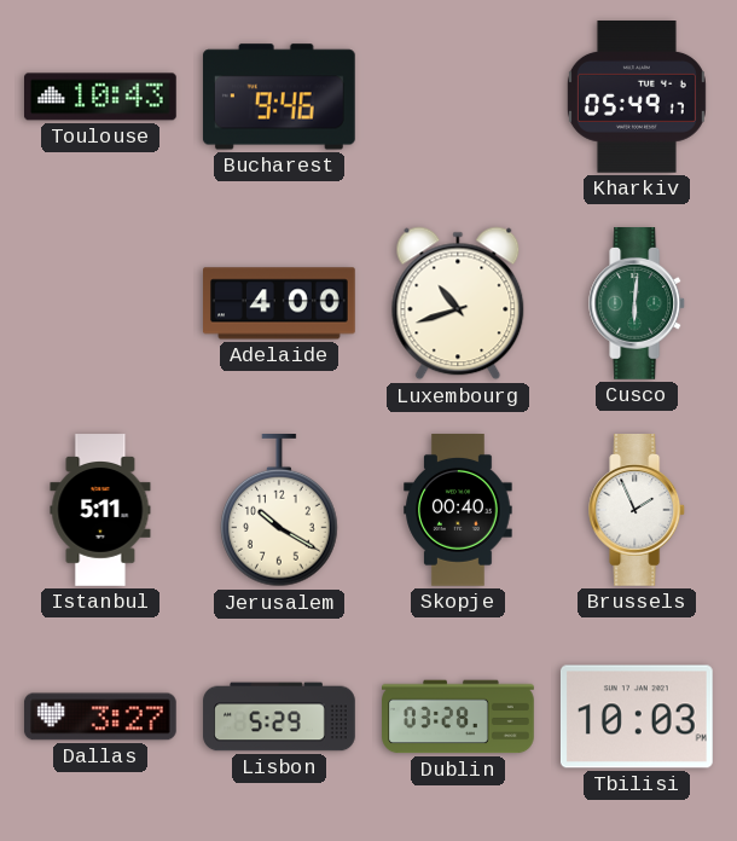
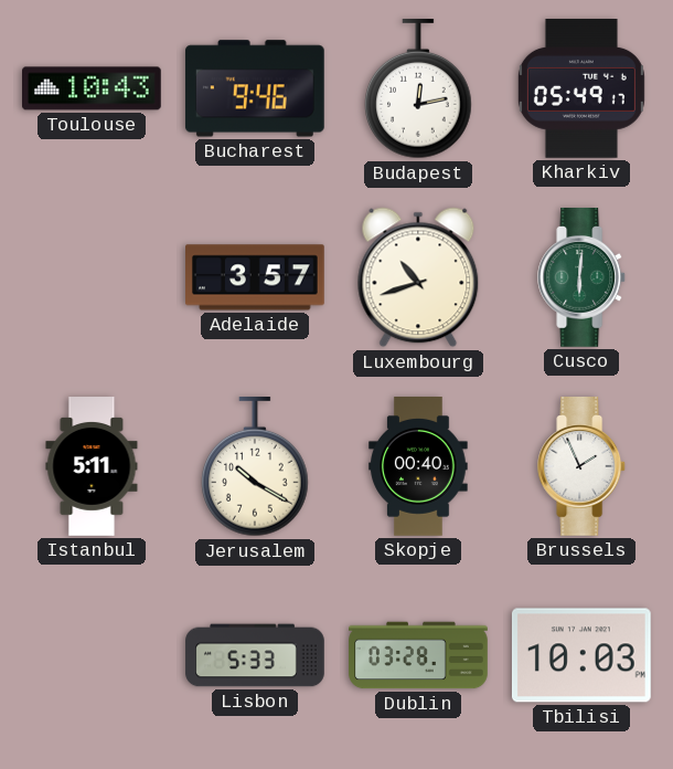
Budapest: none -> 12:13
Adelaide: 4:00 -> 3:57
Dallas: 3:27 -> none
Lisbon: 5:29 -> 5:33
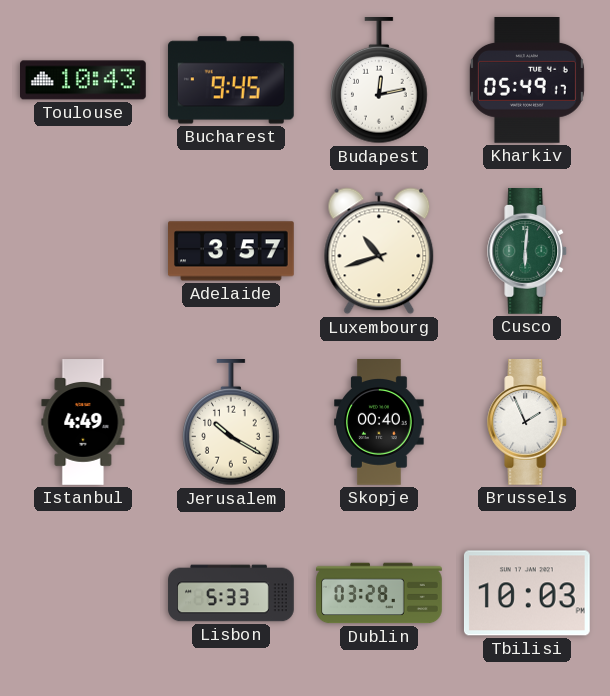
Bucharest: 9:46 -> 9:45
Istanbul: 5:11 -> 4:49
